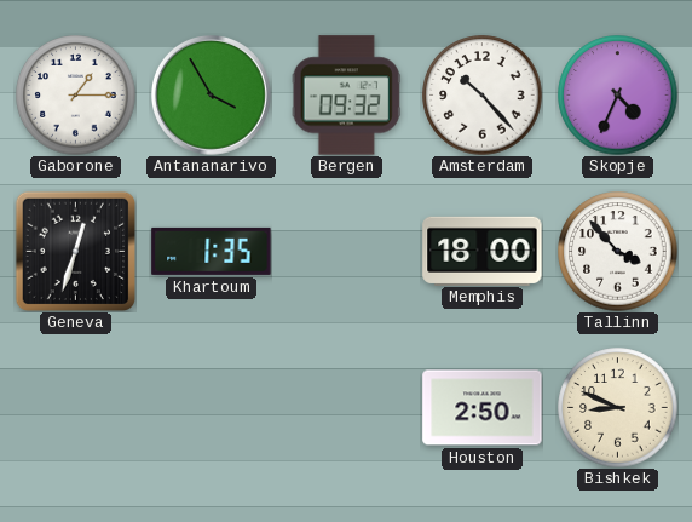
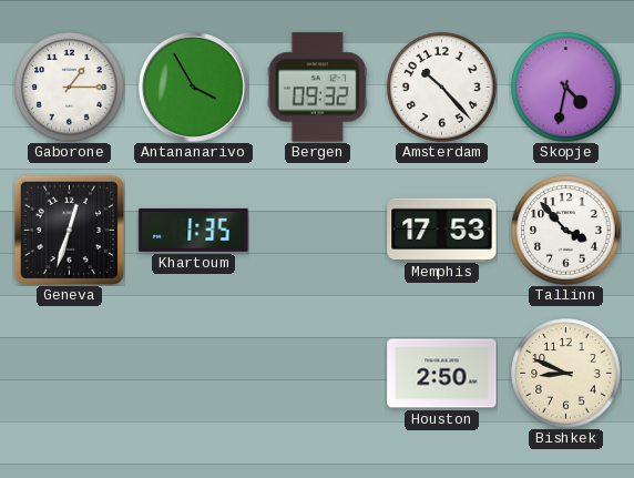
Skopje: 4:34 -> 4:32
Memphis: 18:00 -> 17:53
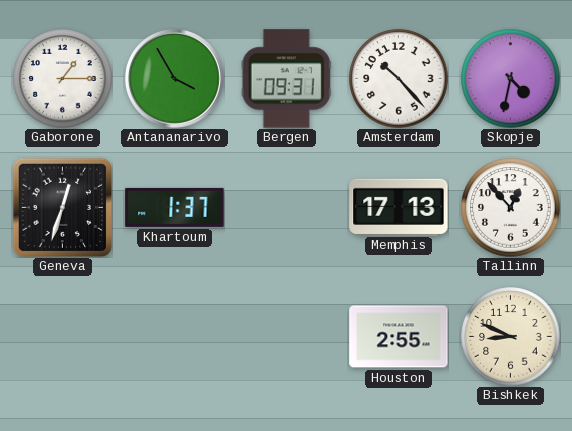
Bergen: 09:32 -> 09:31
Khartoum: 1:35 -> 1:37
Memphis: 17:53 -> 17:13
Tallinn: 3:53 -> 12:53
Houston: 2:50 -> 2:55
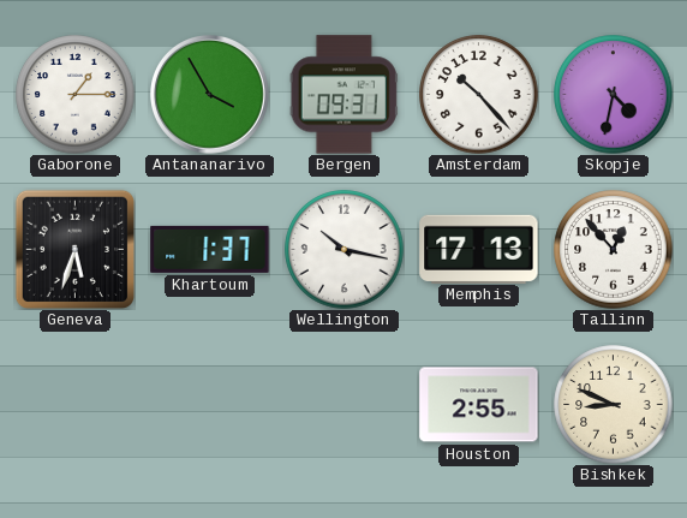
Geneva: 12:33 -> 5:33
Wellington: none -> 10:17
